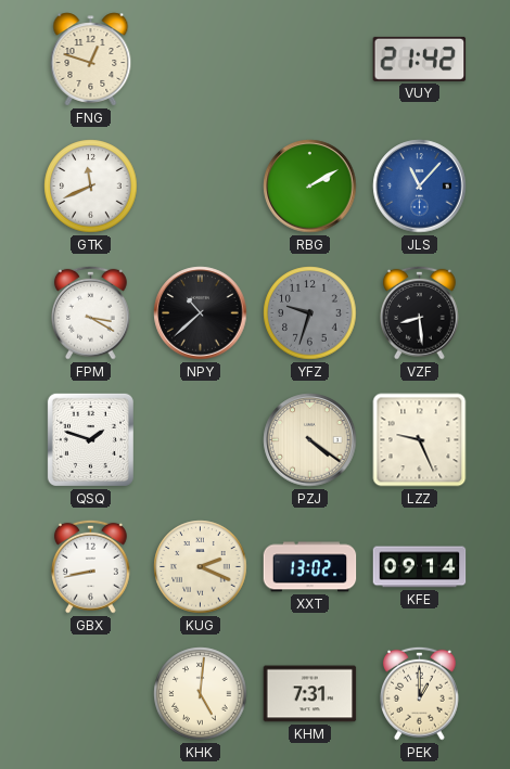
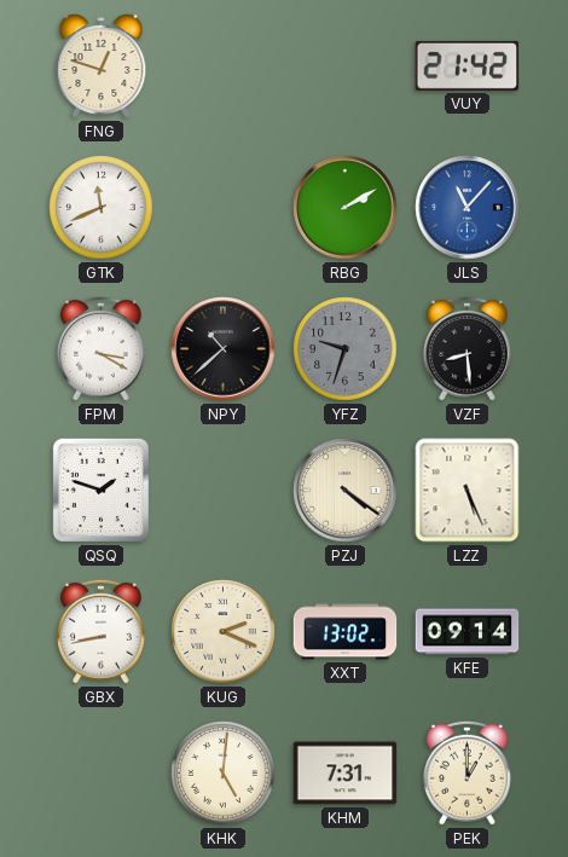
LZZ: 9:26 -> 5:26
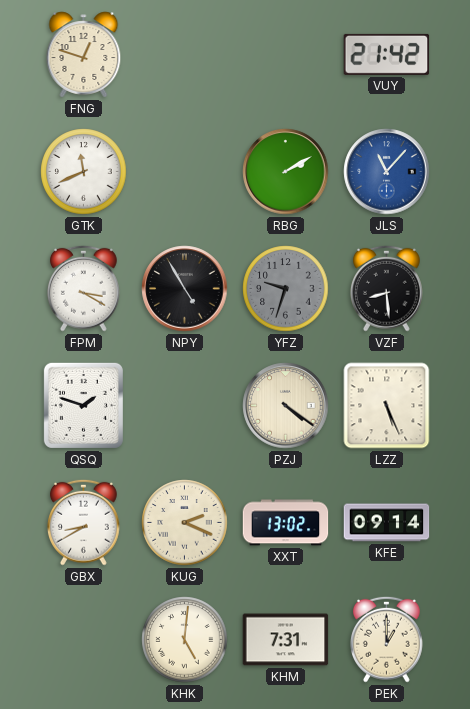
NPY: 10:38 -> 4:55
GBX: 8:43 -> 8:40
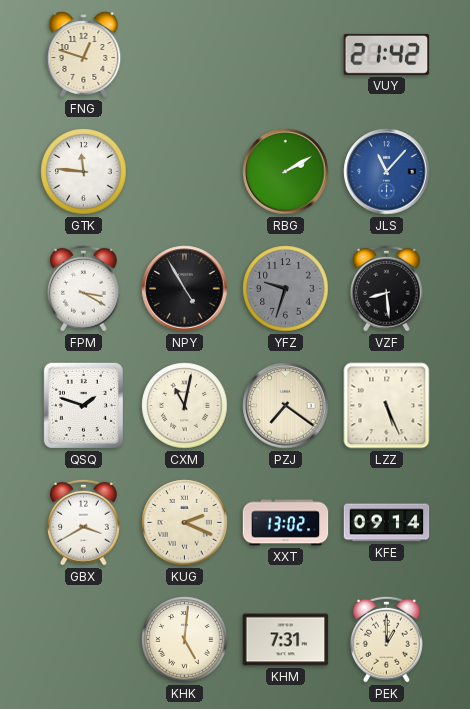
GTK: 11:41 -> 11:46
CXM: none -> 11:02
PZJ: 4:21 -> 7:21
GBX: 8:40 -> 3:40
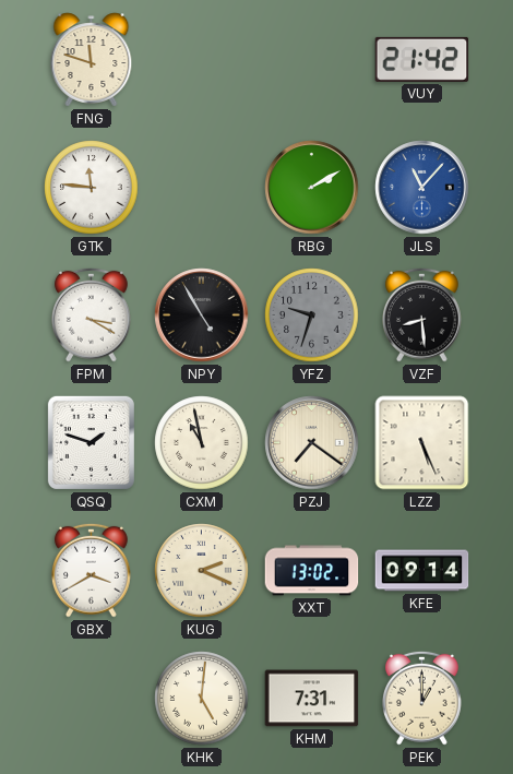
FNG: 12:48 -> 11:48
CXM: 11:02 -> 10:58
